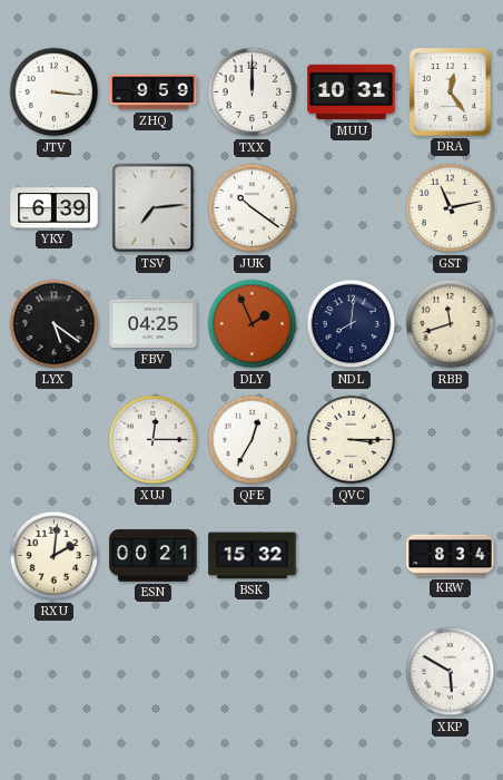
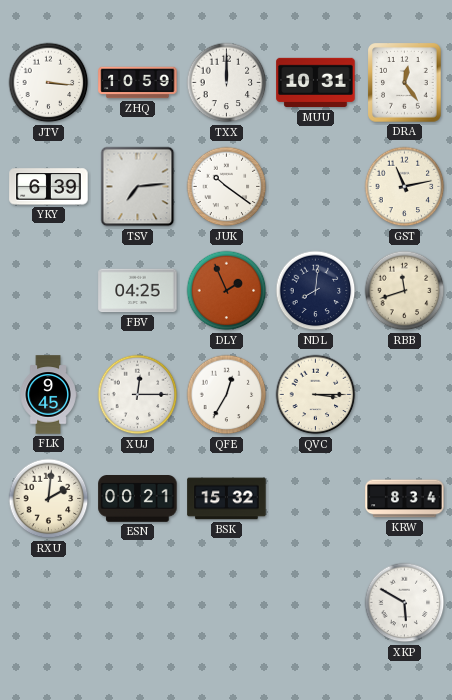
ZHQ: 9:59 -> 10:59
LYX: 5:21 -> none
FLK: none -> 9:45
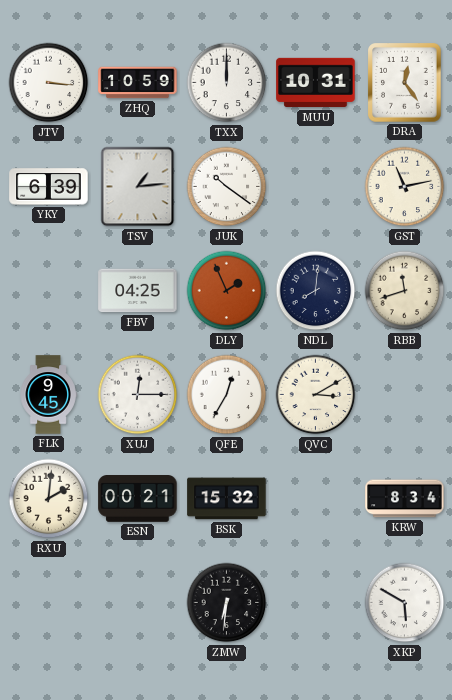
TSV: 7:14 -> 1:14
QVC: 3:15 -> 3:10
ZMW: none -> 6:31
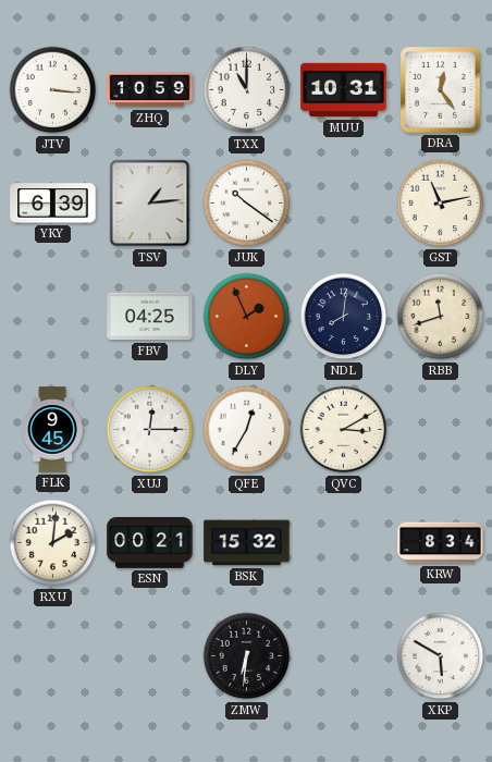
TXX: 12:00 -> 11:00
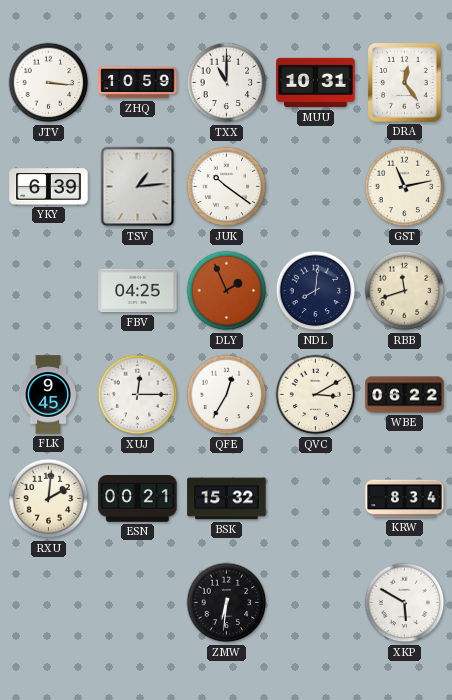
WBE: none -> 06:22
